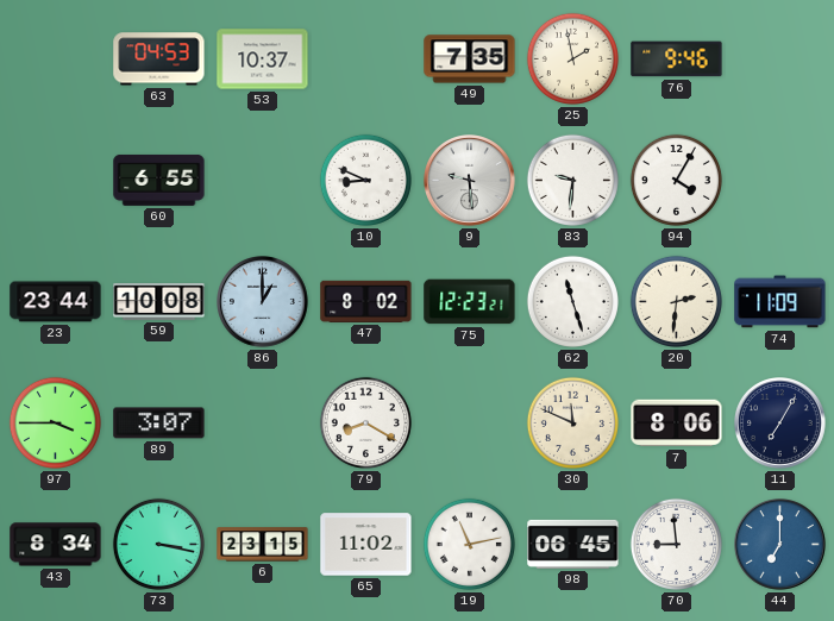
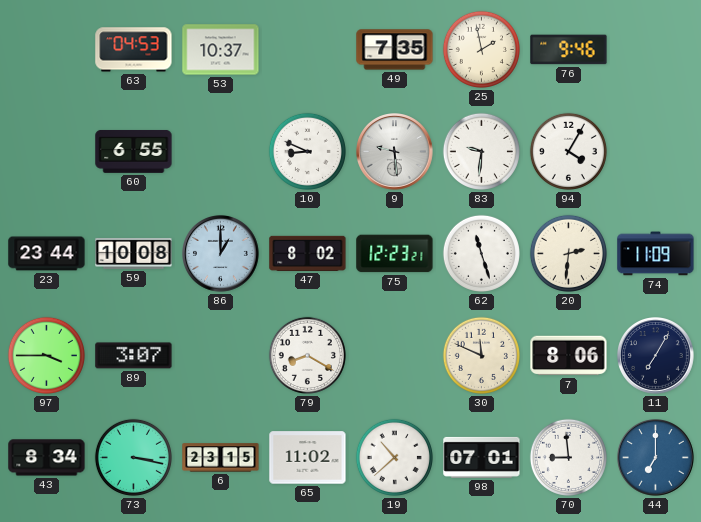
19: 11:13 -> 10:38
98: 06:45 -> 07:01
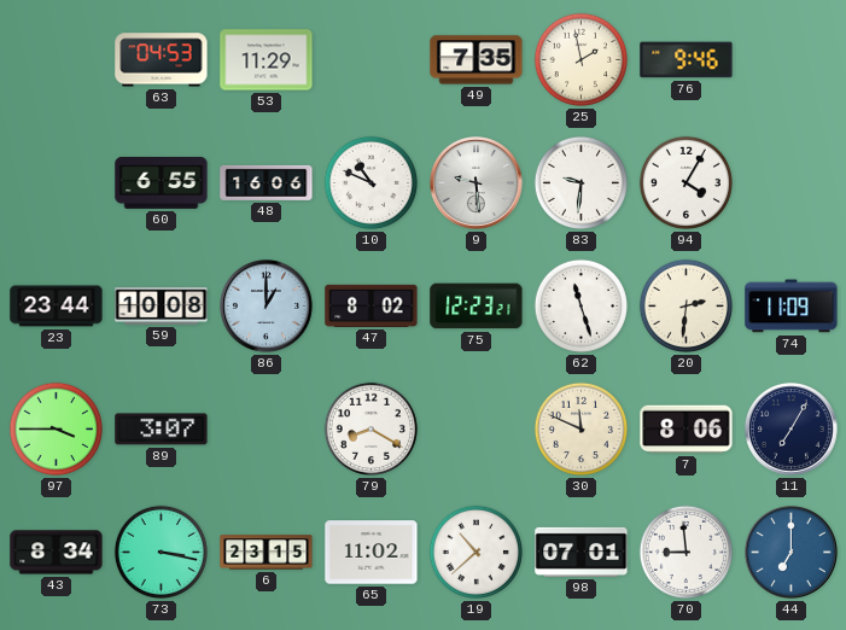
53: 10:37 -> 11:29
48: none -> 16:06
10: 8:49 -> 10:49
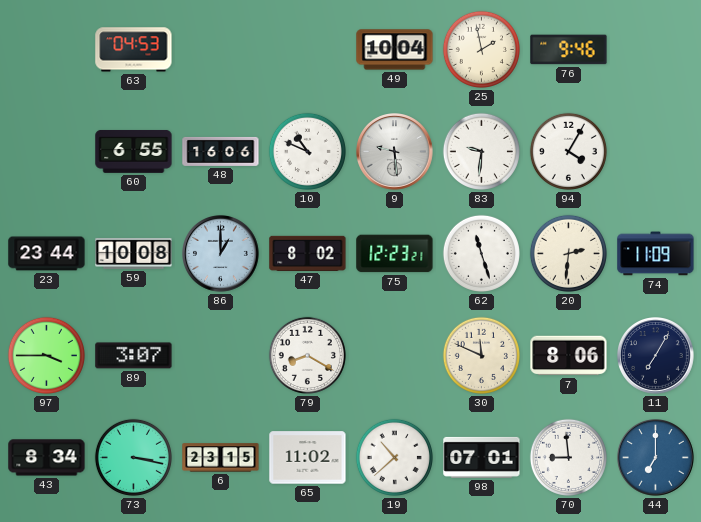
53: 11:29 -> none
49: 7:35 -> 10:04
